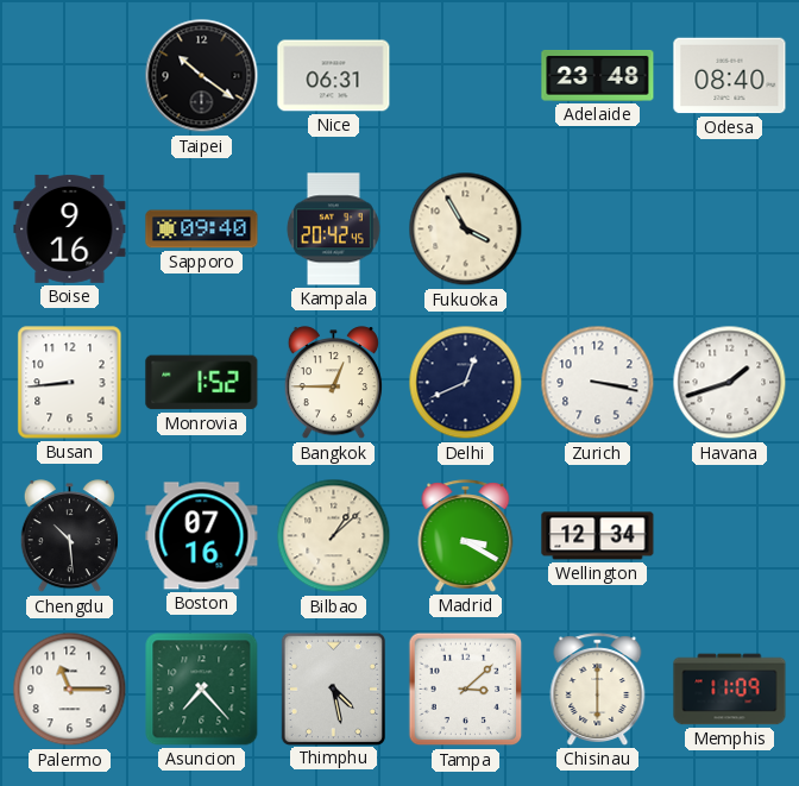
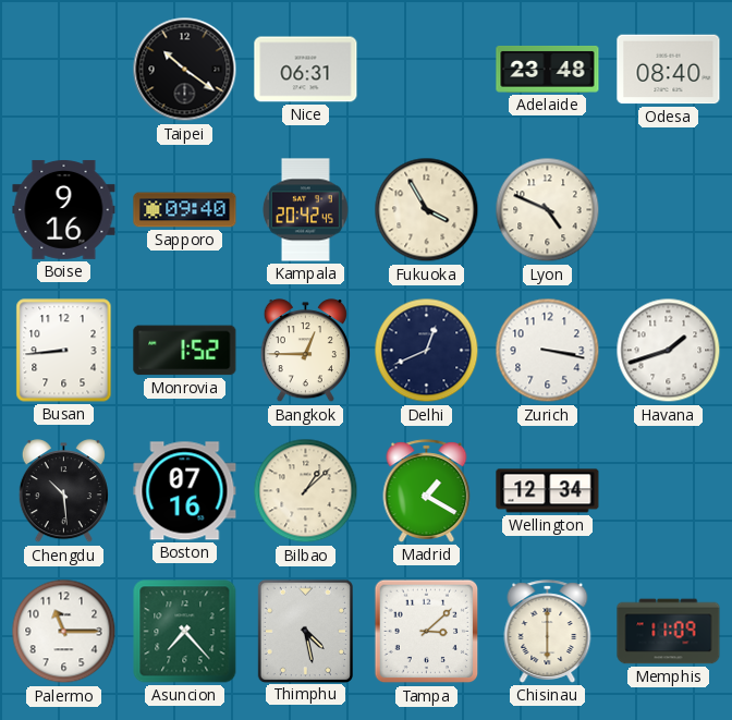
Lyon: none -> 4:49
Madrid: 3:20 -> 1:20
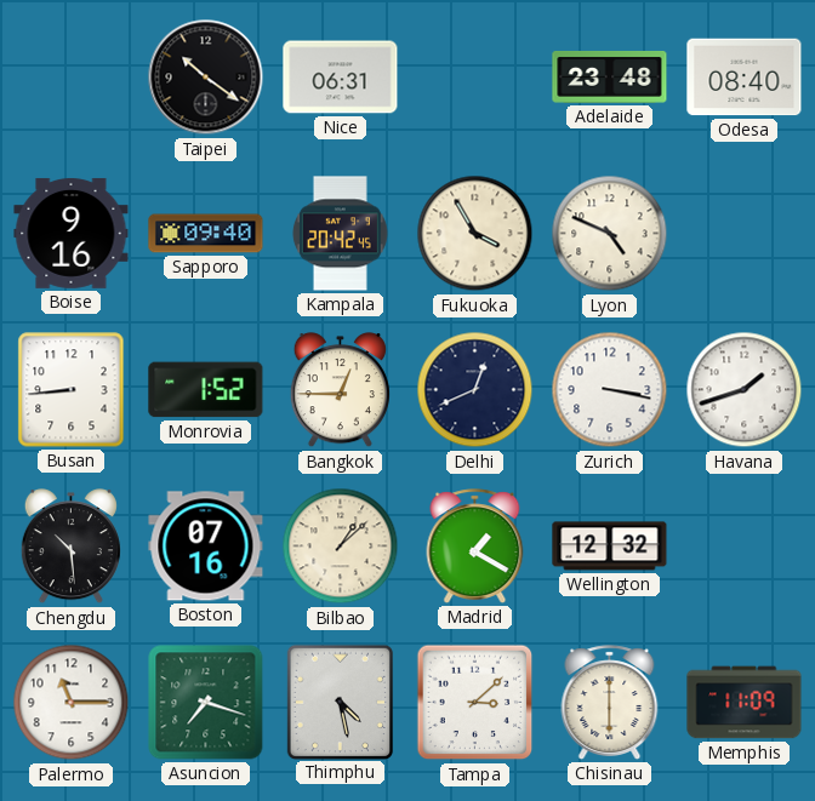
Wellington: 12:34 -> 12:32
Asuncion: 7:23 -> 7:18
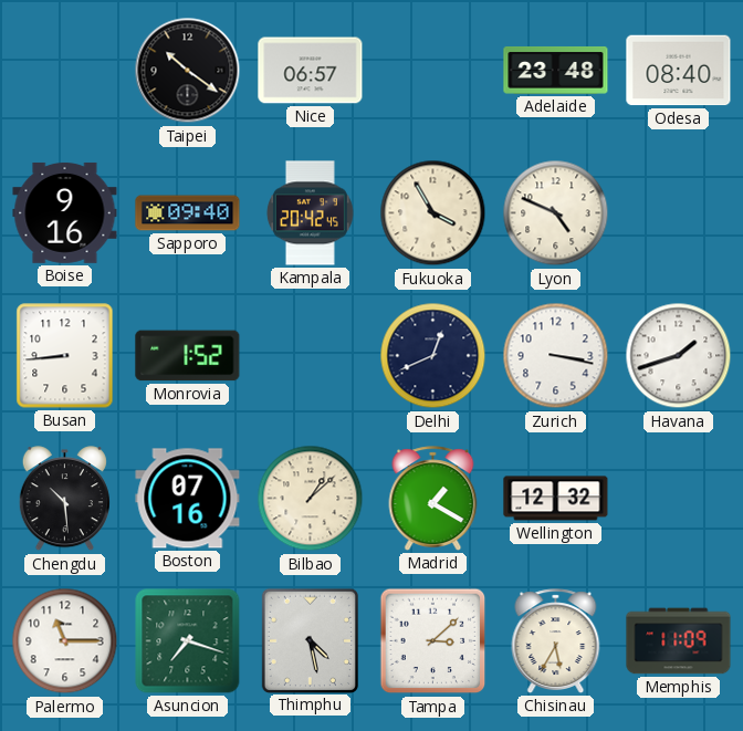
Nice: 06:31 -> 06:57
Bangkok: 12:45 -> none
Chisinau: 6:00 -> 5:35
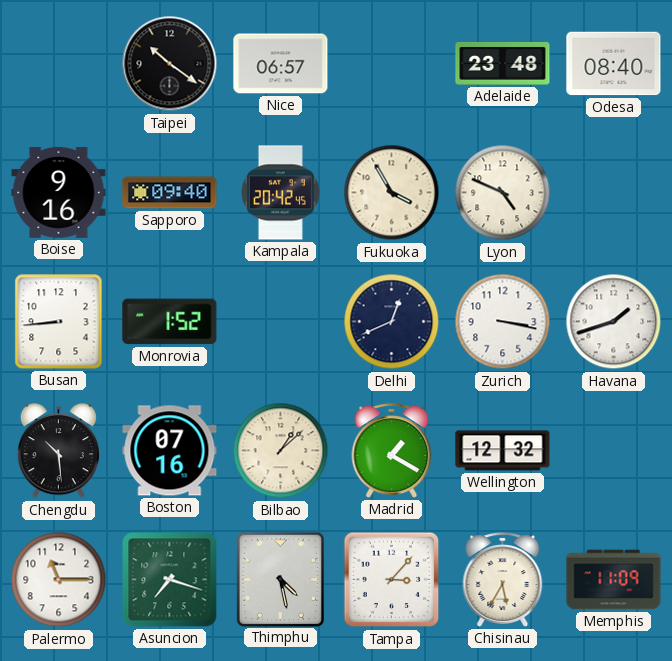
Tampa: 3:08 -> 3:07
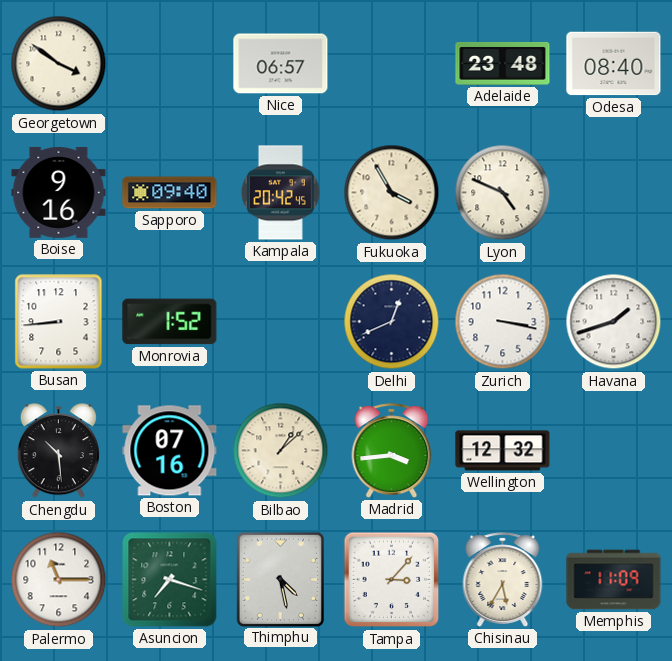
Georgetown: none -> 3:51
Taipei: 10:21 -> none
Madrid: 1:20 -> 3:44
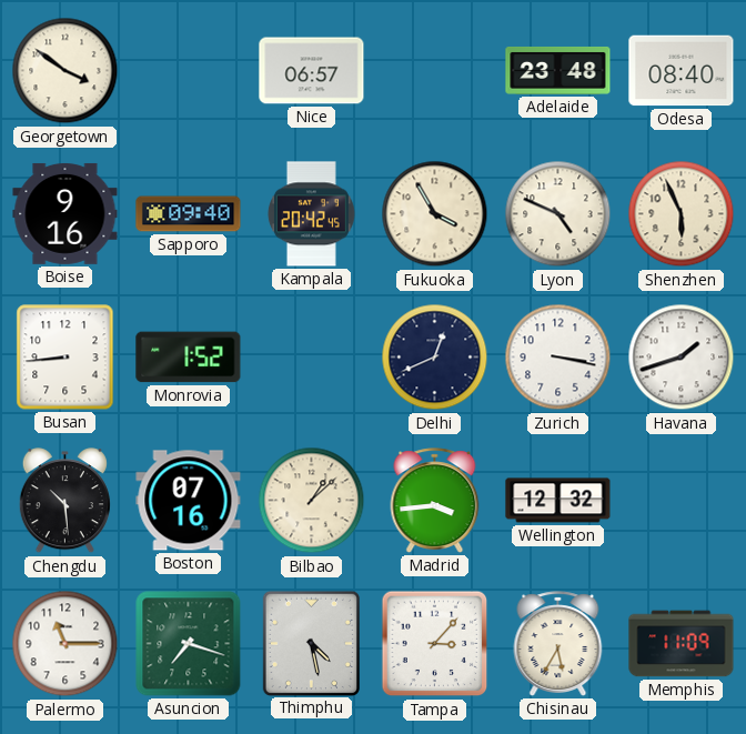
Shenzhen: none -> 5:56
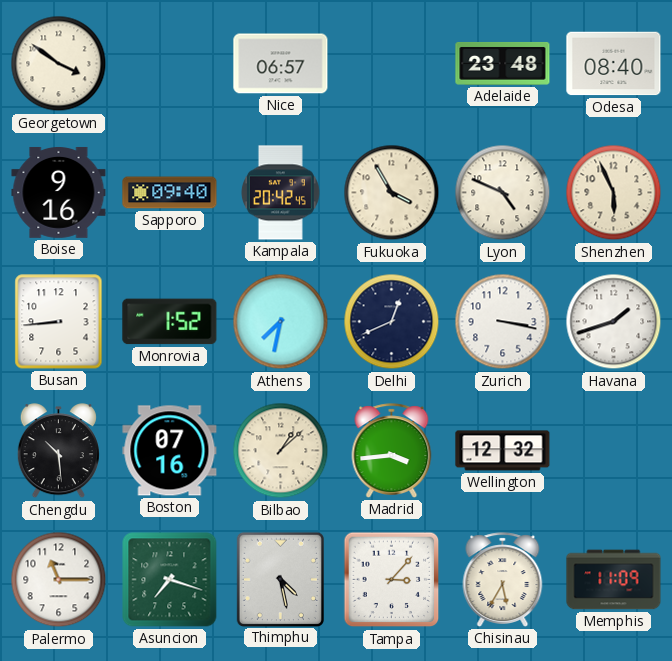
Athens: none -> 7:32
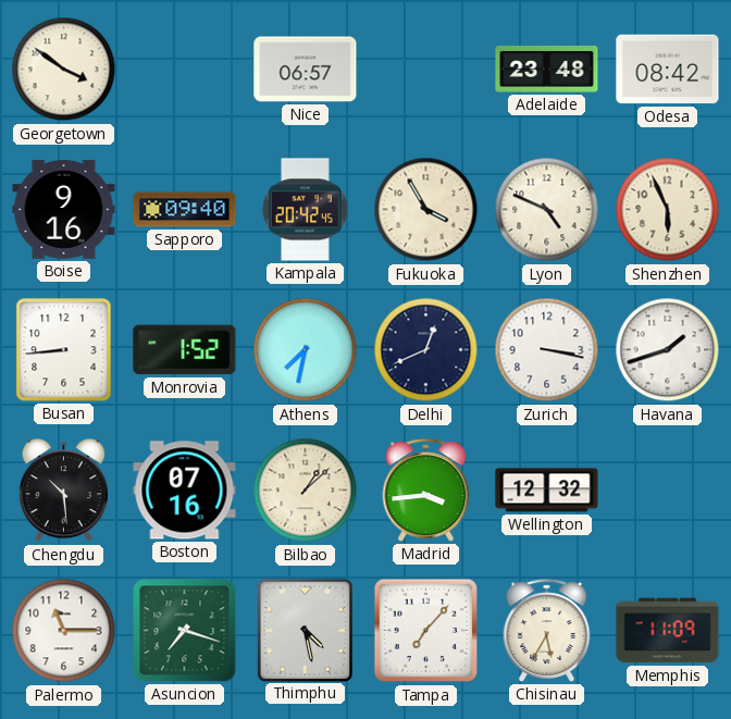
Odesa: 08:40 -> 08:42
Tampa: 3:07 -> 7:07
